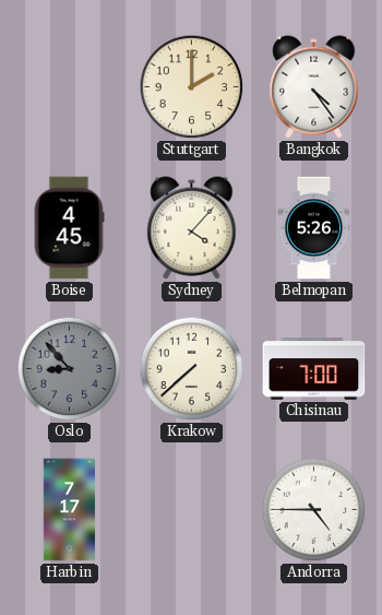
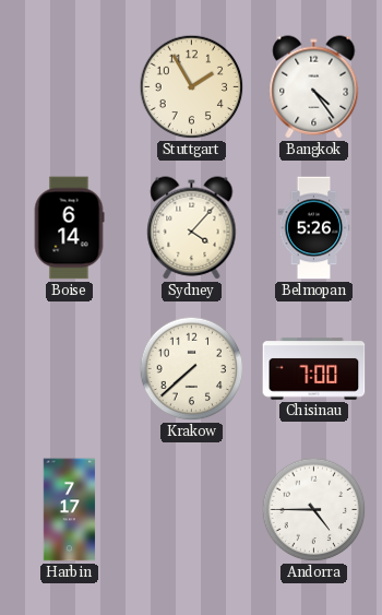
Stuttgart: 2:00 -> 1:55
Boise: 4:45 -> 6:14
Oslo: 8:53 -> none
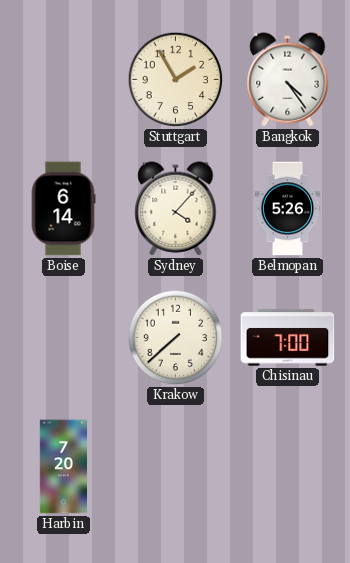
Harbin: 7:17 -> 7:20
Andorra: 4:45 -> none
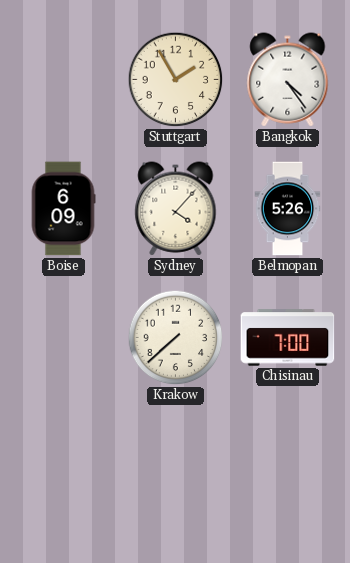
Boise: 6:14 -> 6:09
Harbin: 7:20 -> none
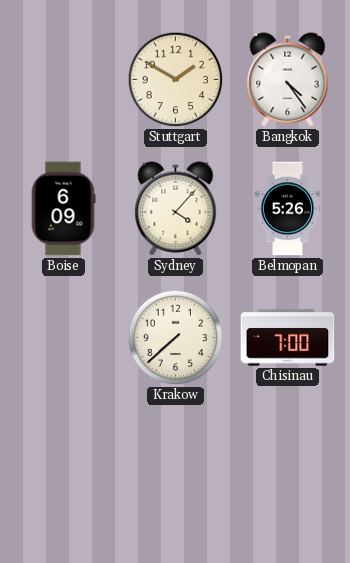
Stuttgart: 1:55 -> 1:50
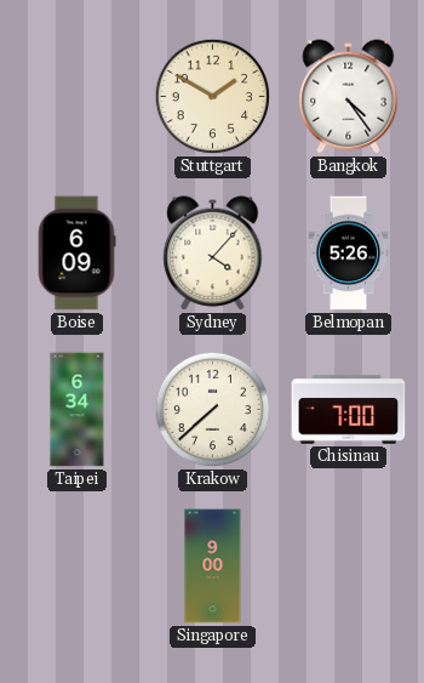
Taipei: none -> 6:34
Singapore: none -> 9:00
